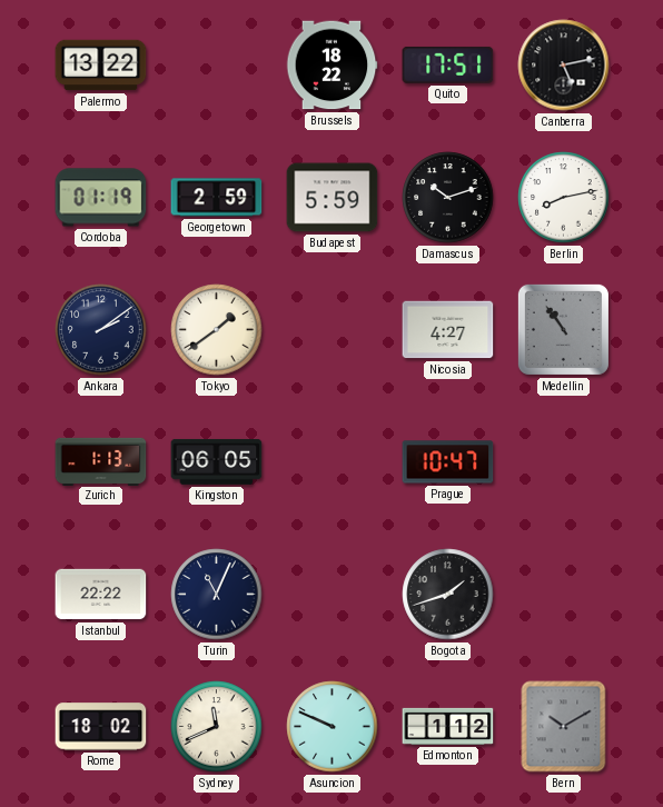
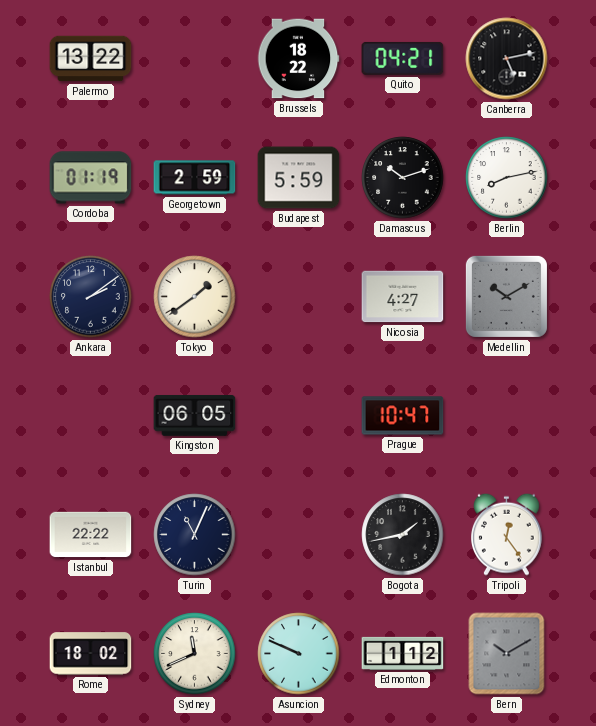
Quito: 17:51 -> 04:21
Medellin: 10:54 -> 10:10
Zurich: 1:13 -> none
Bogota: 1:42 -> 1:43
Tripoli: none -> 12:24
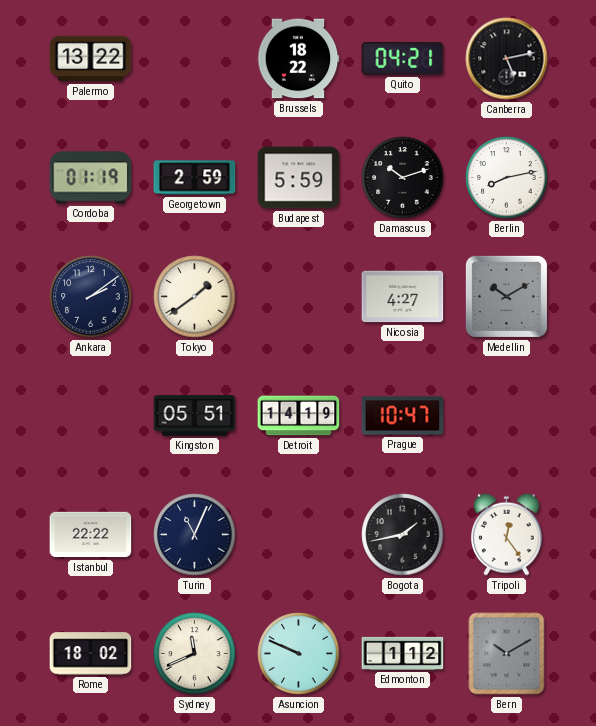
Kingston: 06:05 -> 05:51
Detroit: none -> 14:19
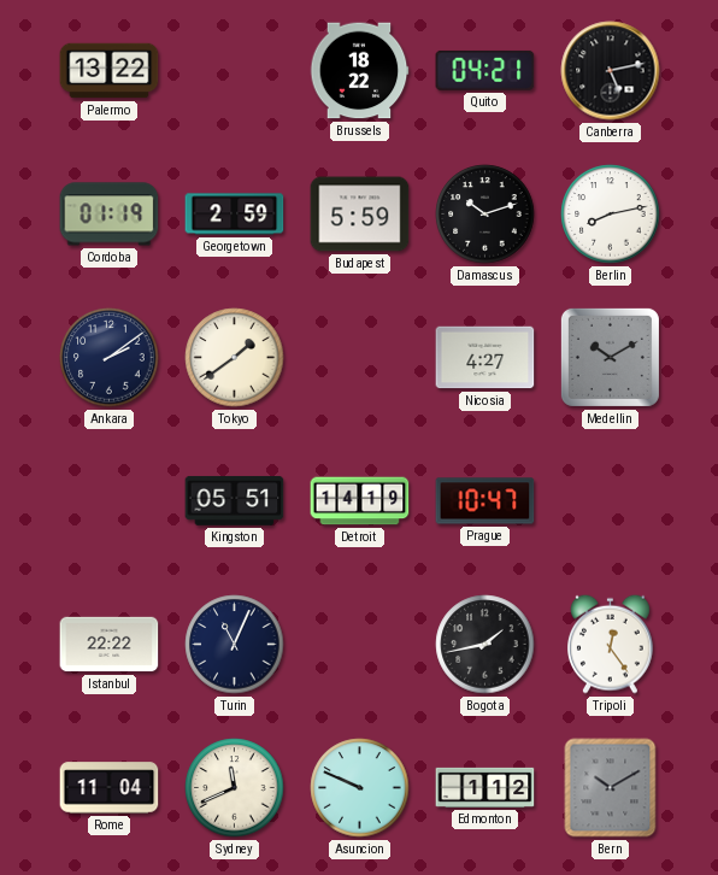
Rome: 18:02 -> 11:04
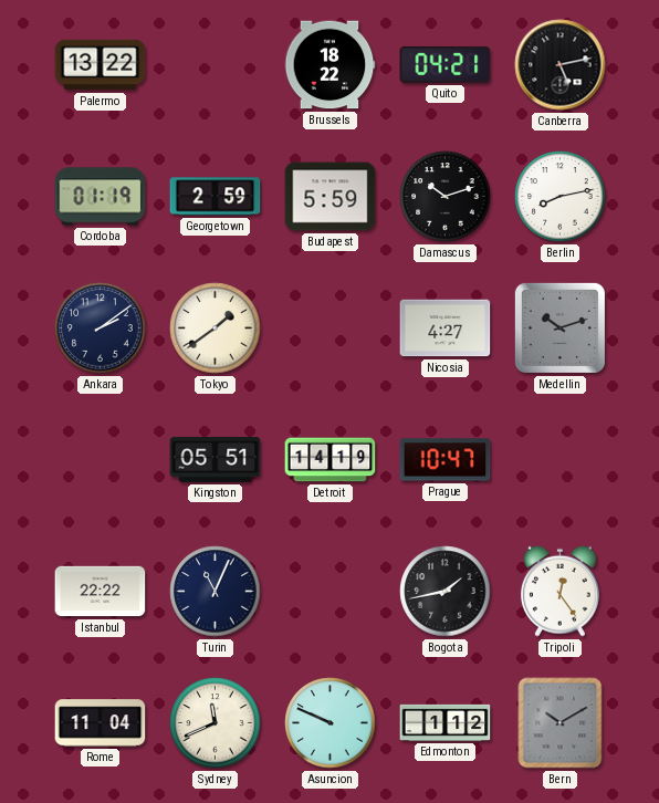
Medellin: 10:10 -> 10:12
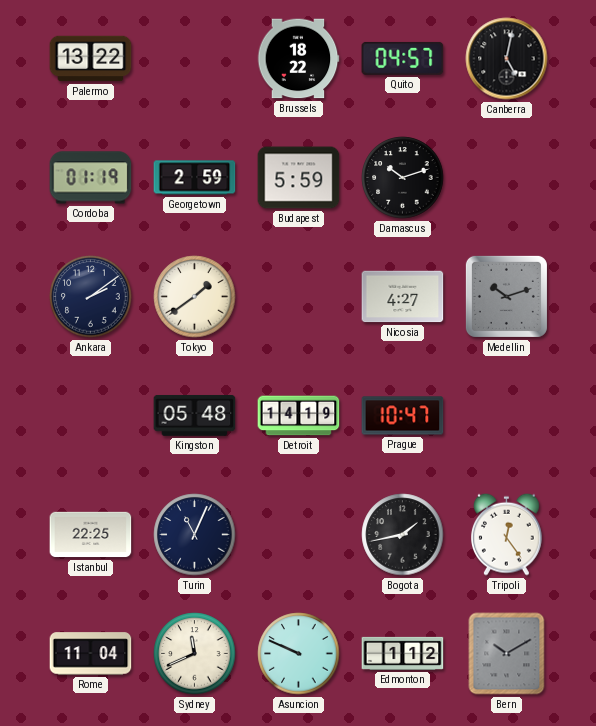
Quito: 04:21 -> 04:57
Canberra: 5:13 -> 5:02
Berlin: 8:13 -> none
Kingston: 05:51 -> 05:48
Istanbul: 22:22 -> 22:25
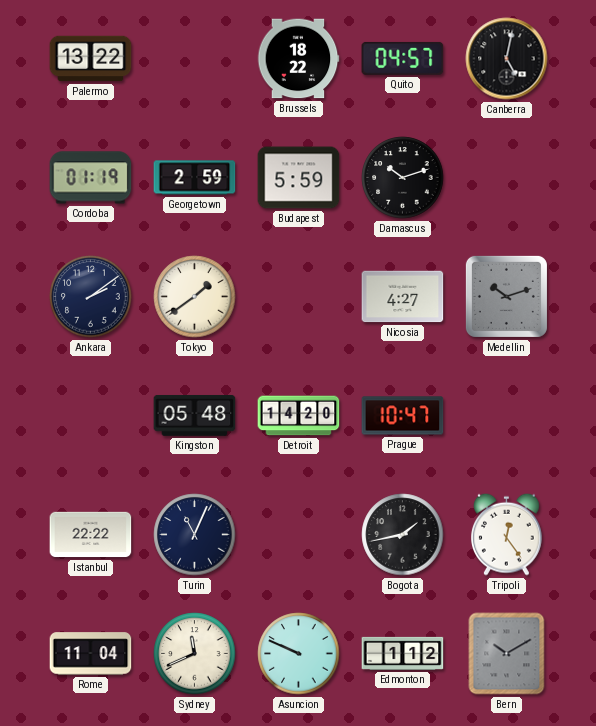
Detroit: 14:19 -> 14:20
Istanbul: 22:25 -> 22:22
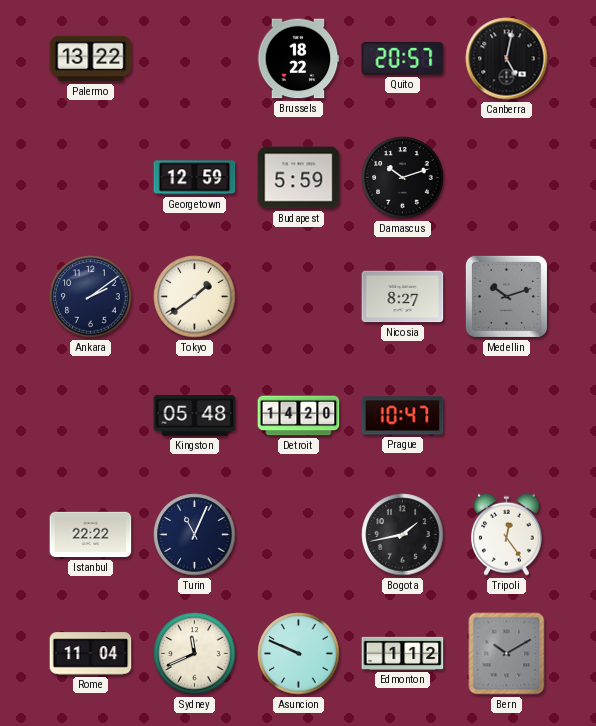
Quito: 04:57 -> 20:57
Cordoba: 01:19 -> none
Georgetown: 2:59 -> 12:59
Nicosia: 4:27 -> 8:27
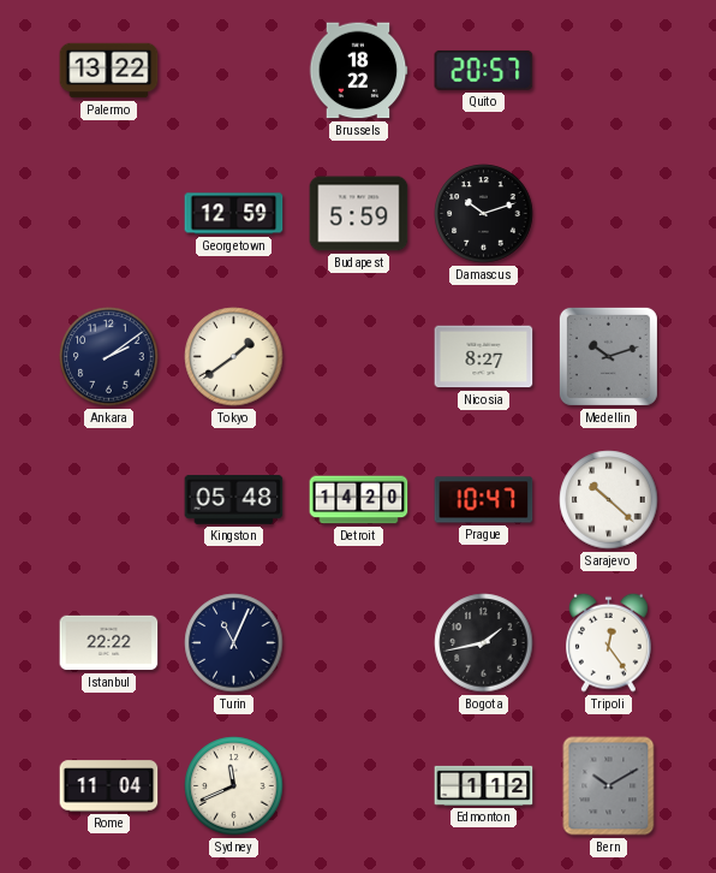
Canberra: 5:02 -> none
Sarajevo: none -> 10:22
Asuncion: 9:49 -> none
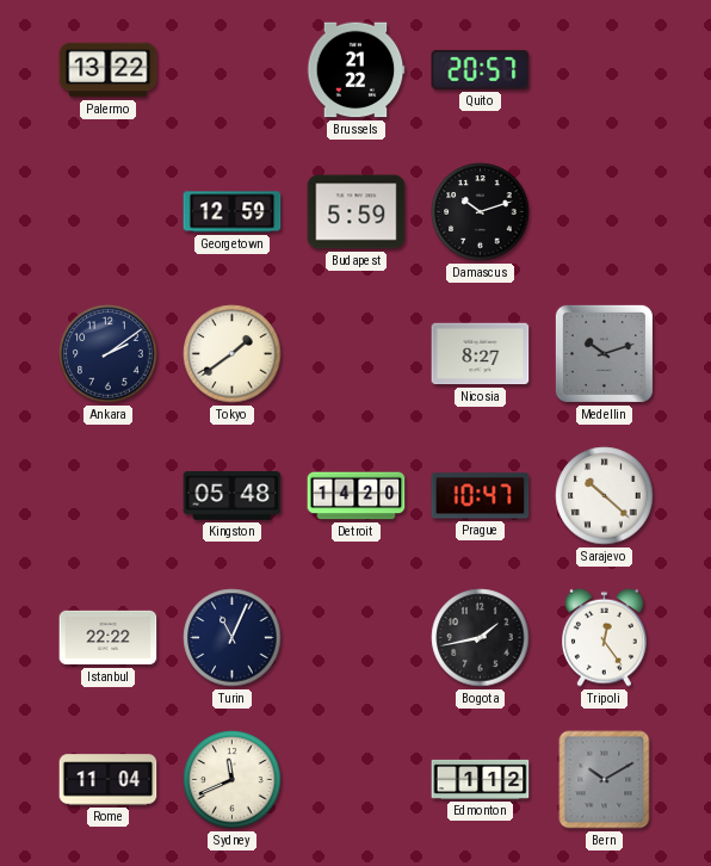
Brussels: 18:22 -> 21:22
